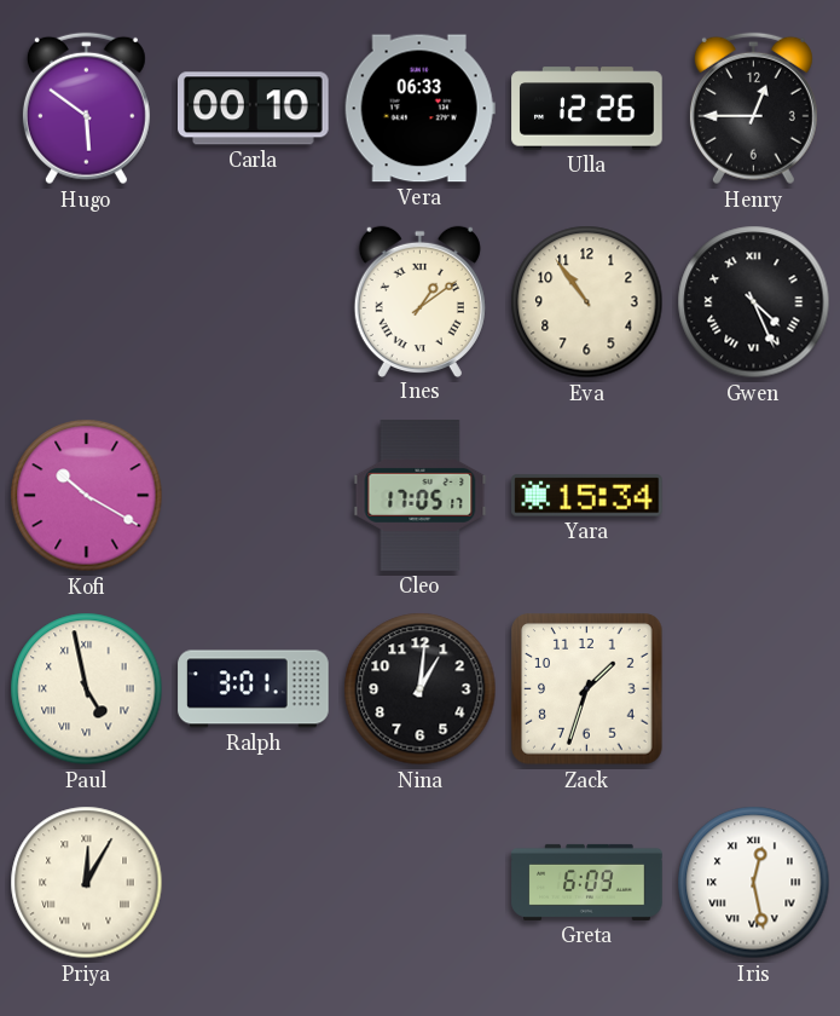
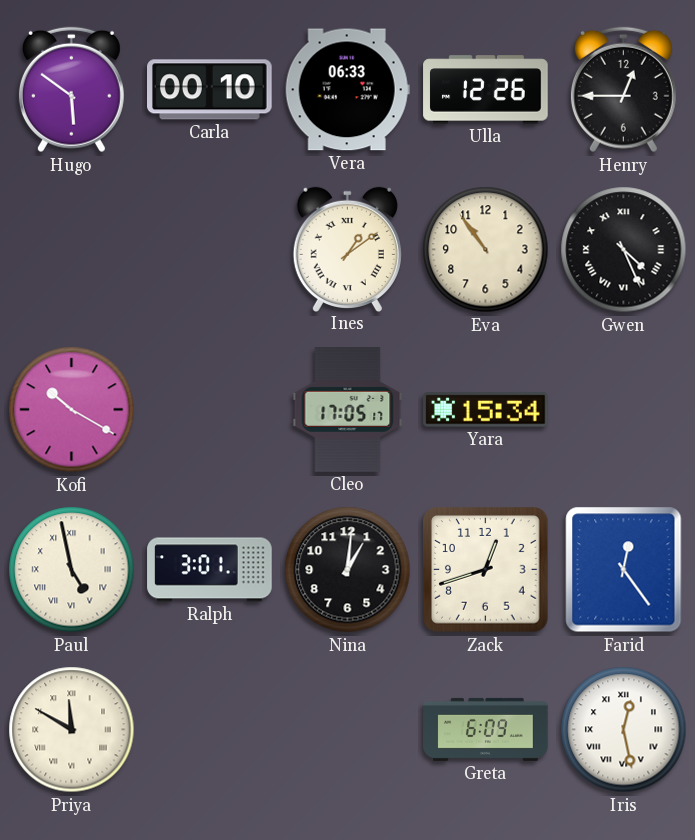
Zack: 1:33 -> 12:42
Farid: none -> 12:24
Priya: 12:05 -> 11:50
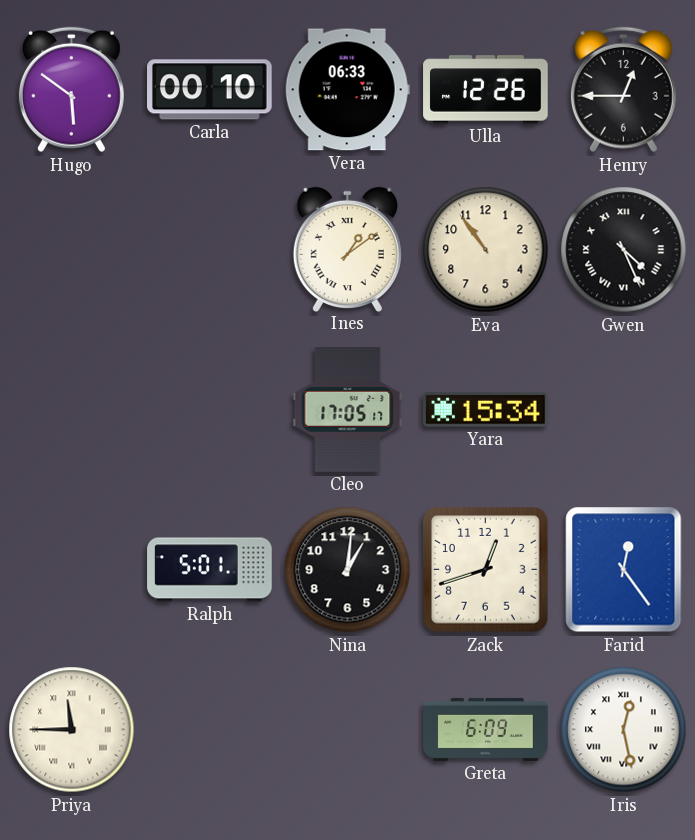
Kofi: 10:20 -> none
Paul: 4:58 -> none
Ralph: 3:01 -> 5:01
Priya: 11:50 -> 11:45
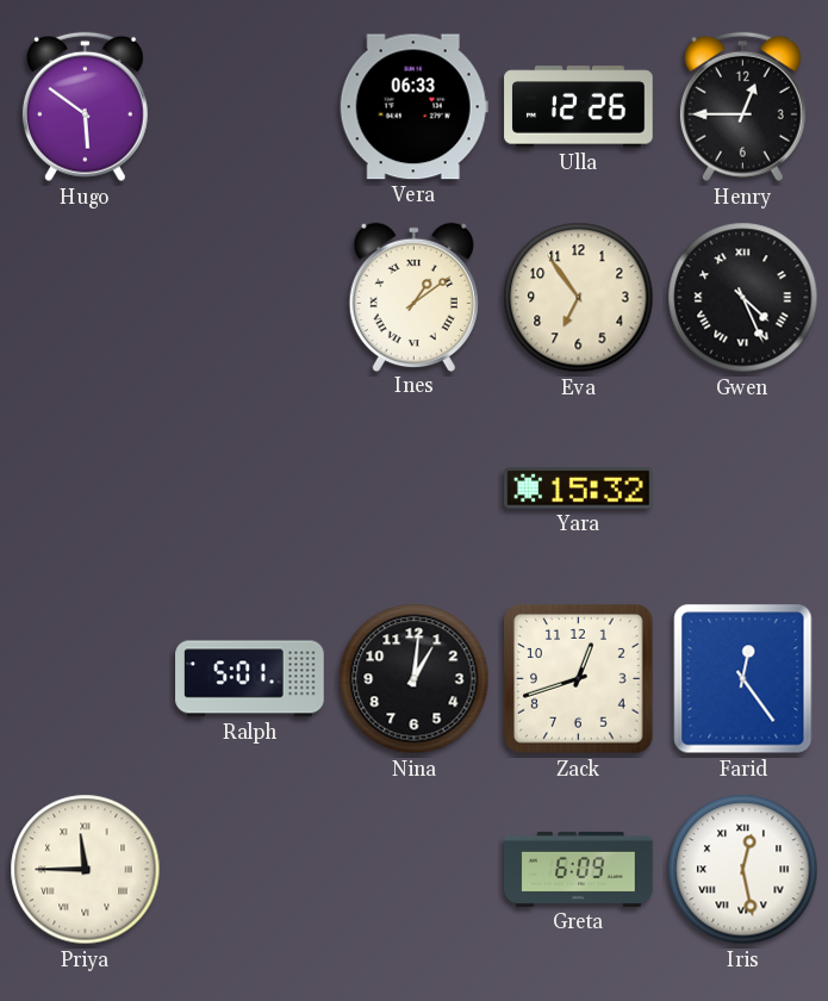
Carla: 00:10 -> none
Eva: 10:54 -> 6:54
Cleo: 17:05 -> none
Yara: 15:34 -> 15:32
